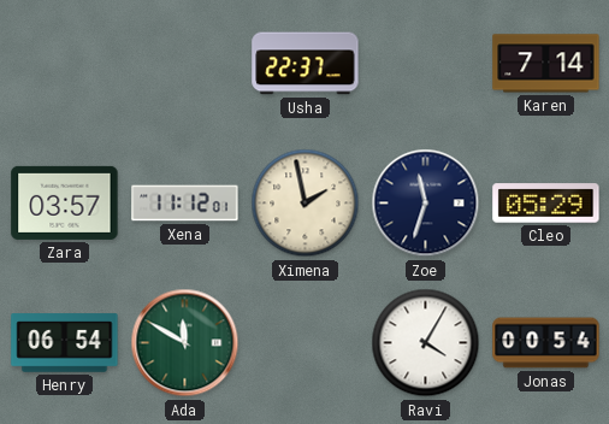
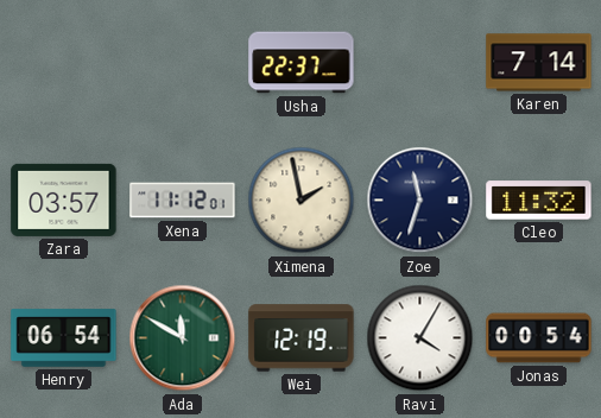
Cleo: 05:29 -> 11:32
Wei: none -> 12:19
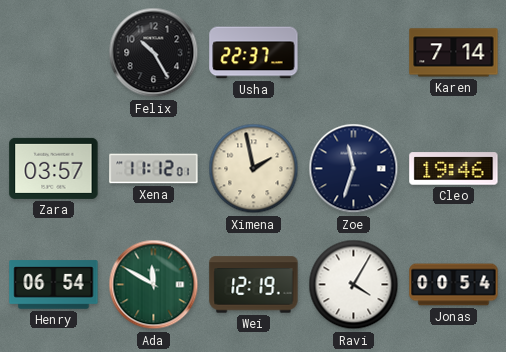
Felix: none -> 10:25
Cleo: 11:32 -> 19:46
